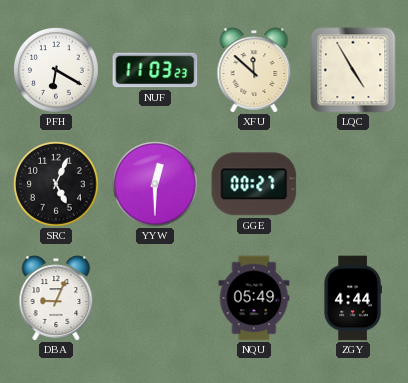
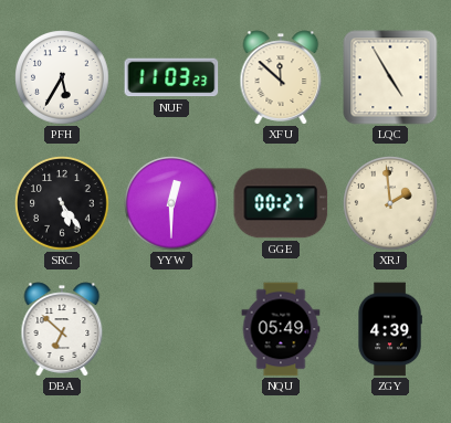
PFH: 6:20 -> 5:35
SRC: 5:04 -> 5:24
XRJ: none -> 1:59
DBA: 9:04 -> 6:52
ZGY: 4:44 -> 4:39
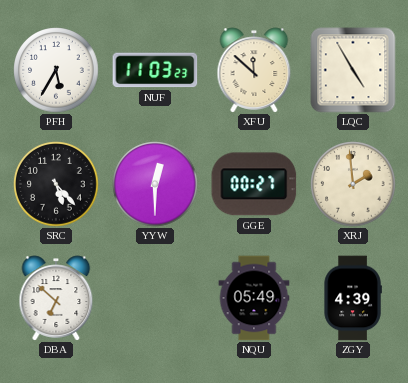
SRC: 5:24 -> 5:23
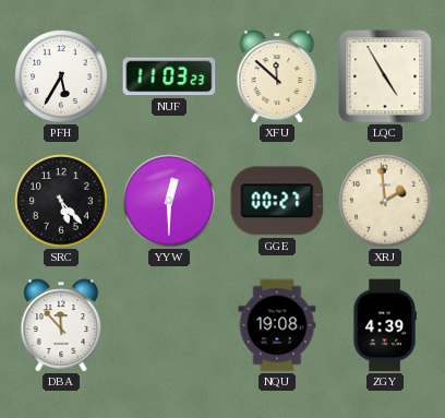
DBA: 6:52 -> 11:53
NQU: 05:49 -> 19:08
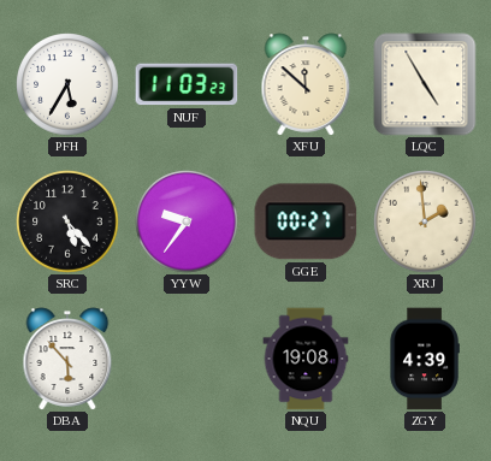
YYW: 12:30 -> 9:36
DBA: 11:53 -> 5:53
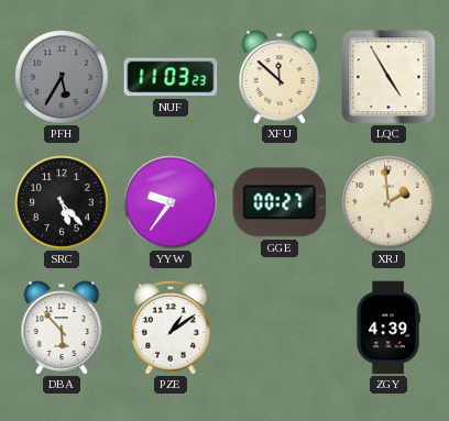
PFH dial: white -> grey
PZE: none -> 1:09
NQU: 19:08 -> none
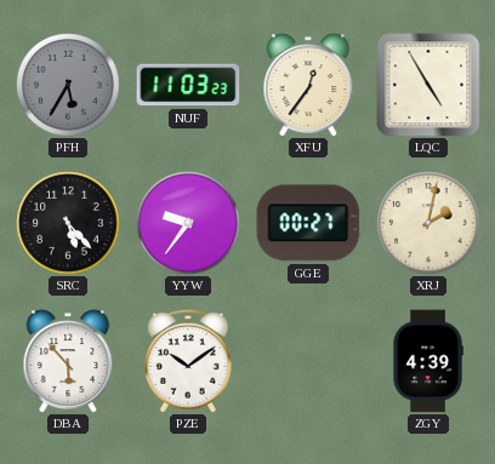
XFU: 11:52 -> 12:36
XRJ: 1:59 -> 2:02
PZE: 1:09 -> 10:09
